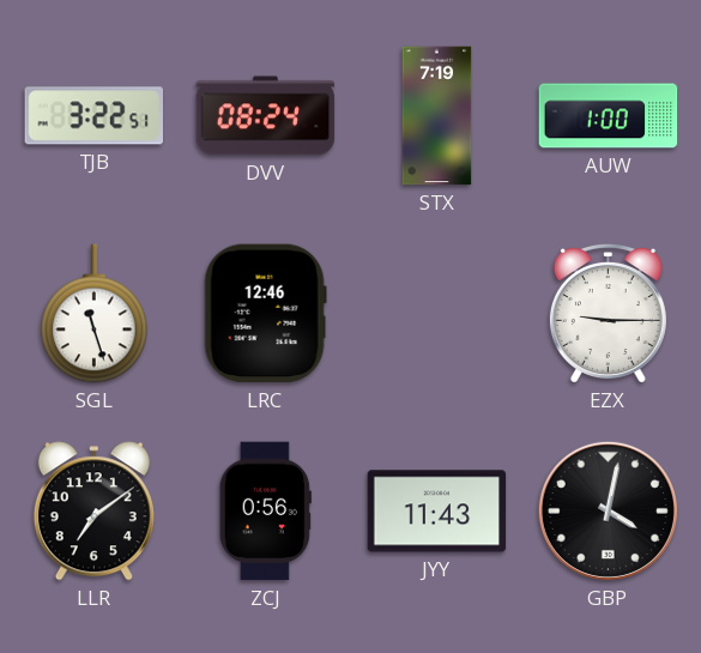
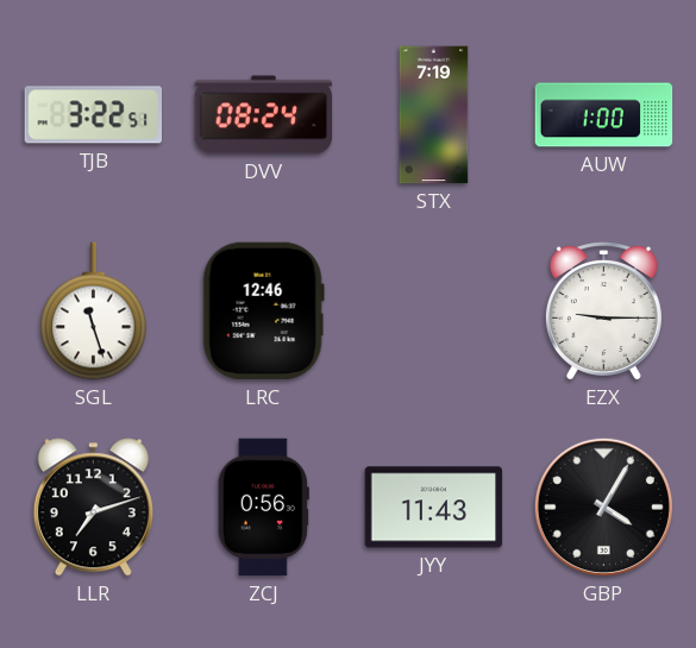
LLR: 7:09 -> 7:12
GBP: 4:02 -> 4:05
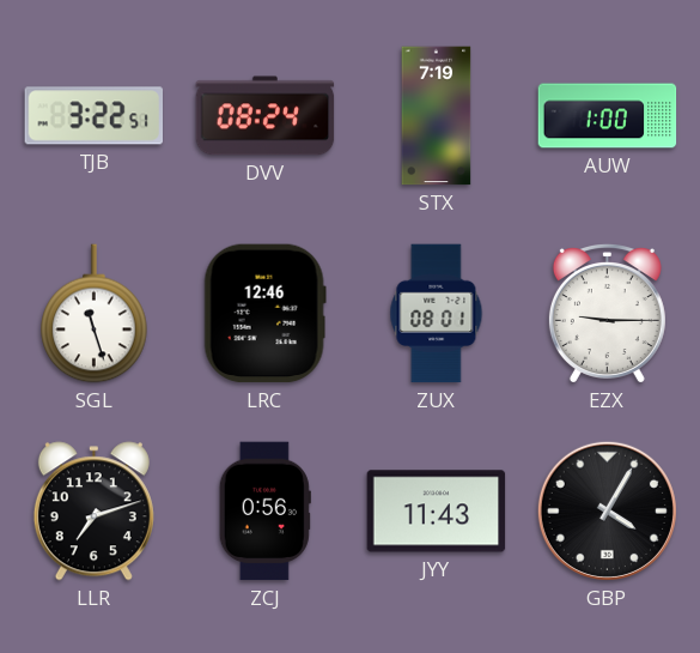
ZUX: none -> 08:01
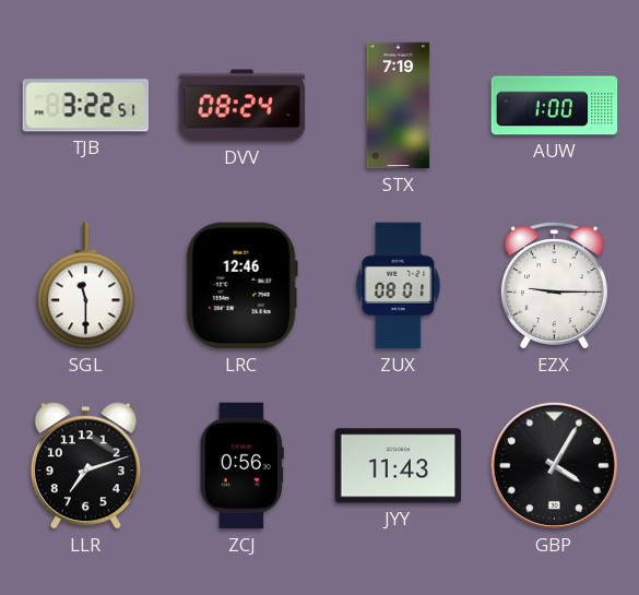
SGL: 11:27 -> 11:30
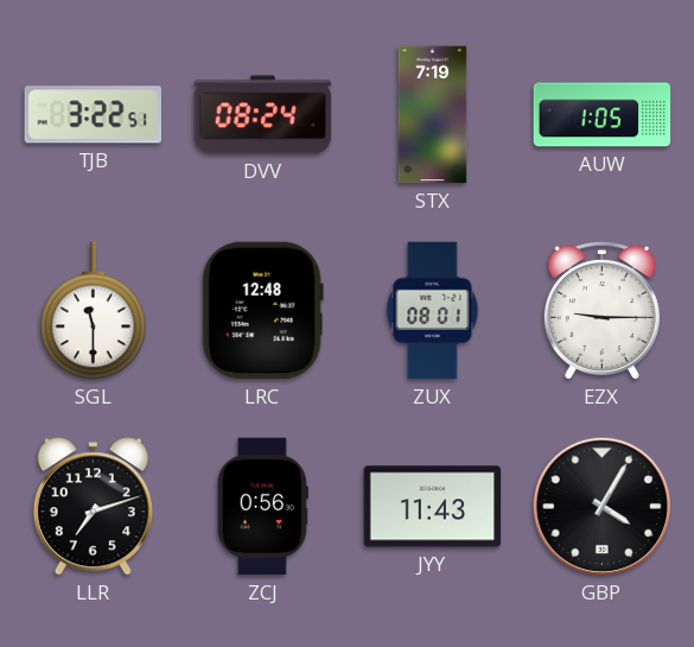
AUW: 1:00 -> 1:05
LRC: 12:46 -> 12:48
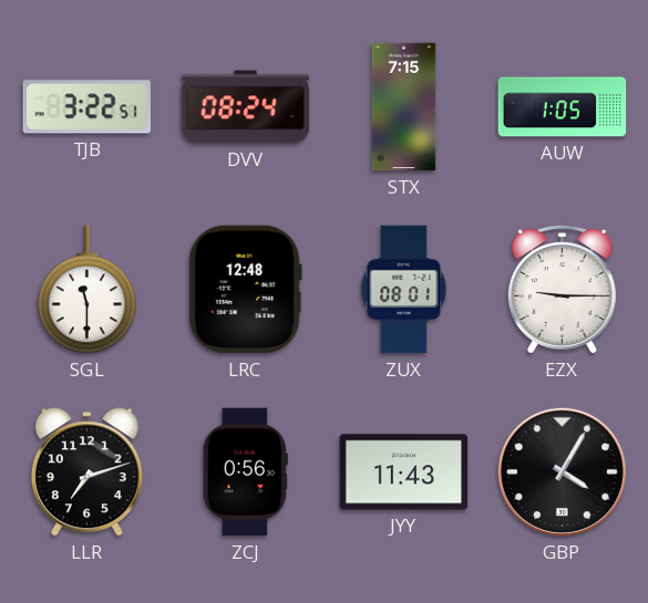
STX: 7:19 -> 7:15
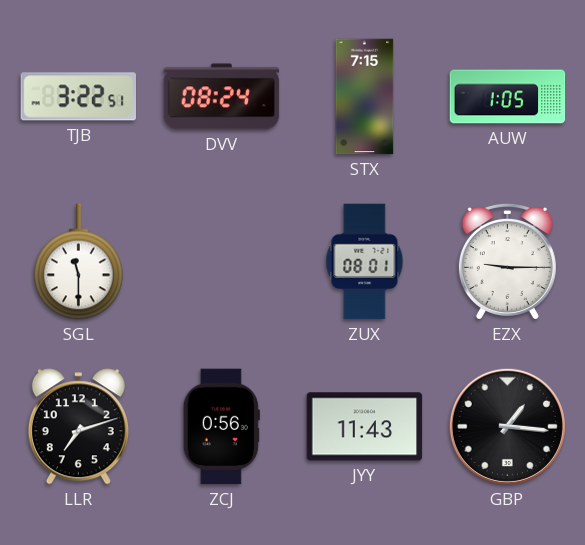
LRC: 12:48 -> none
GBP: 4:05 -> 1:16
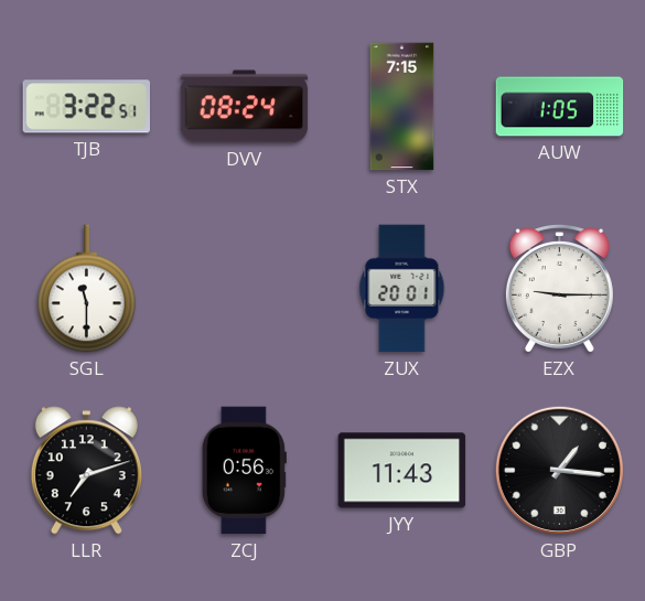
ZUX: 08:01 -> 20:01
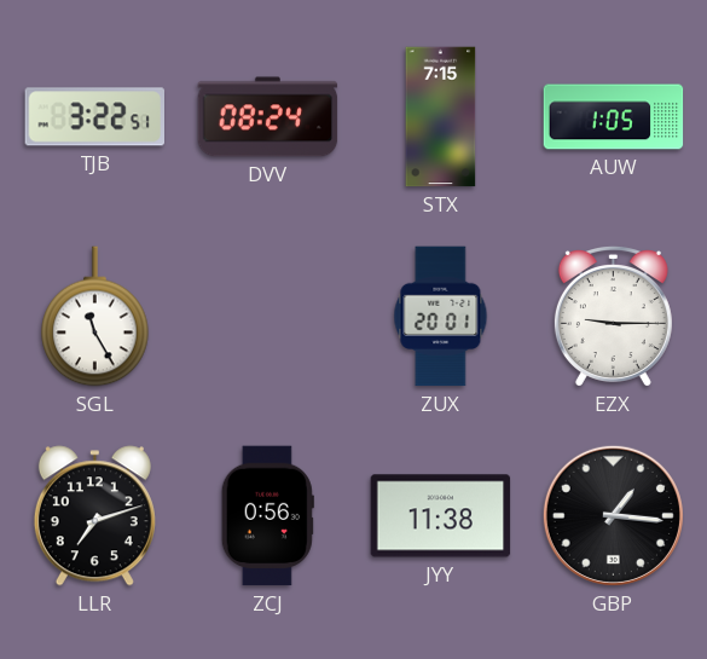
SGL: 11:30 -> 11:25
JYY: 11:43 -> 11:38
